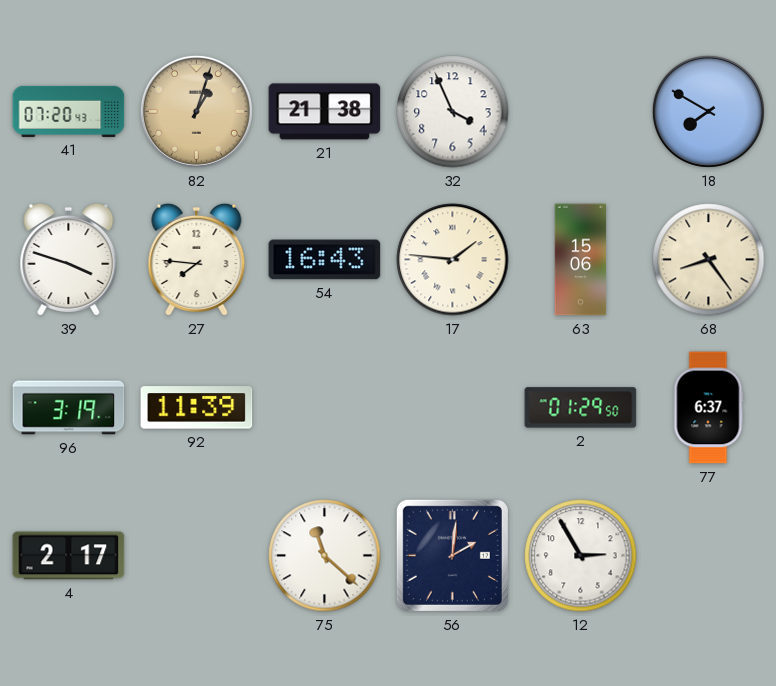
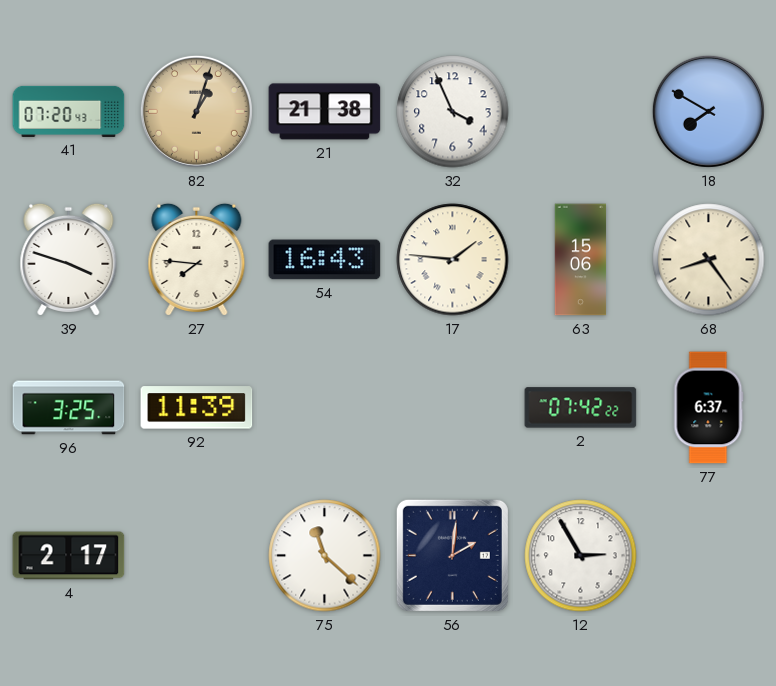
96: 3:19 -> 3:25
2: 01:29 -> 07:42
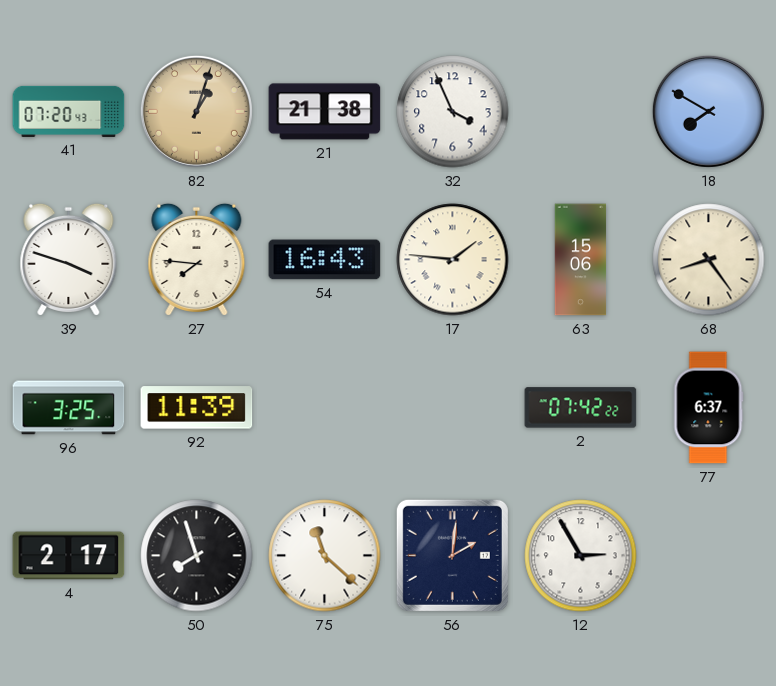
50: none -> 7:57
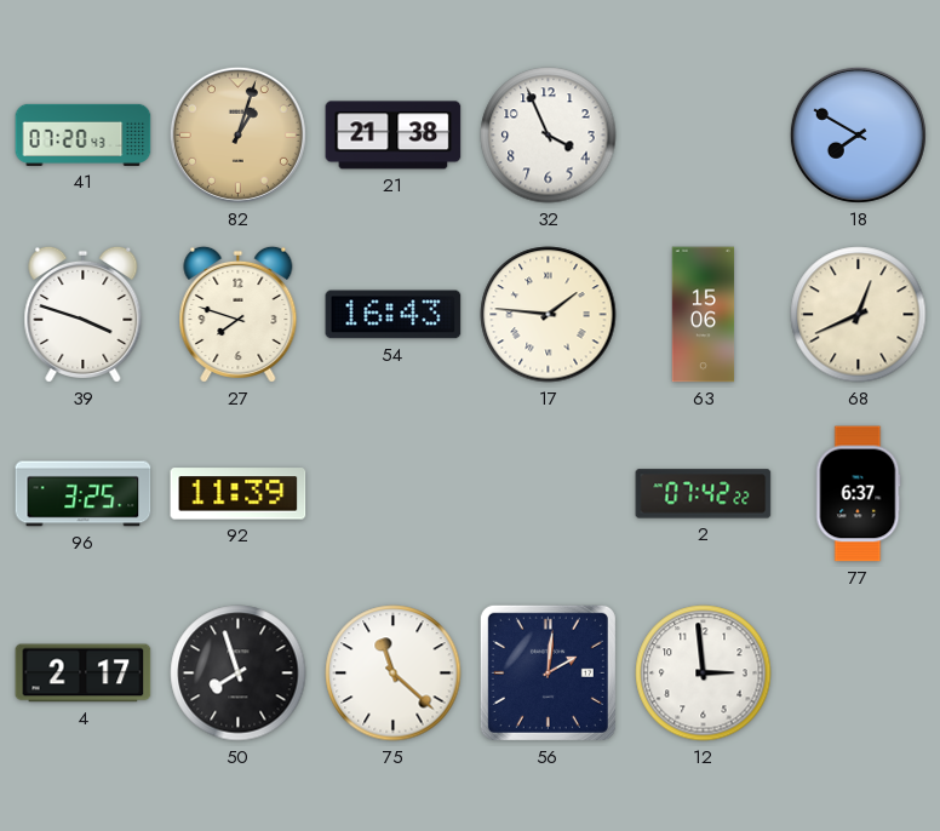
27: 7:46 -> 7:48
68: 8:24 -> 12:41
12: 2:55 -> 2:59
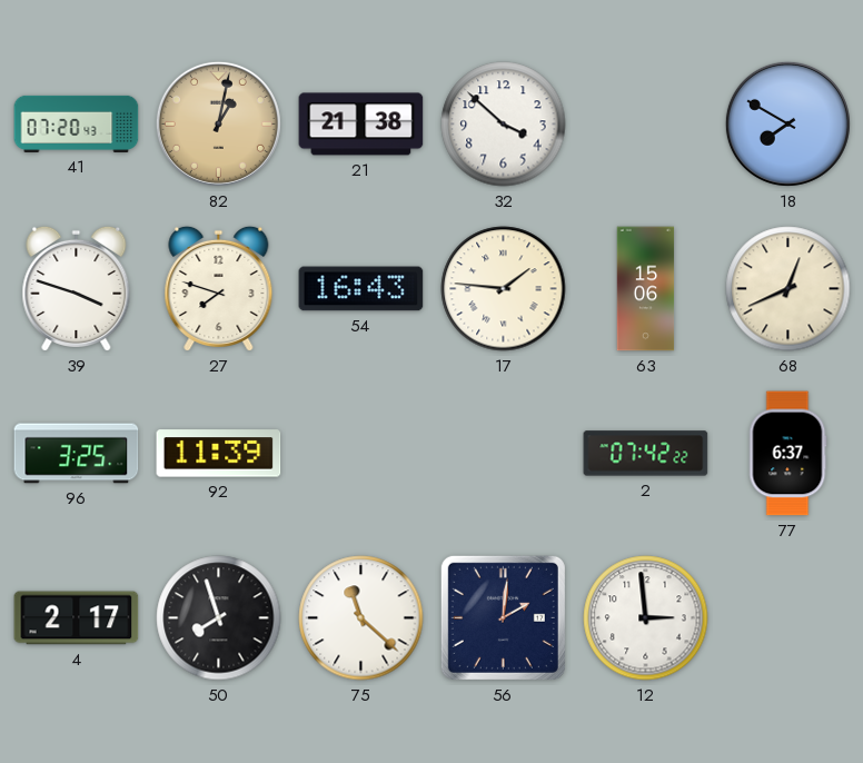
82: 1:03 -> 1:02
32: 3:56 -> 3:52
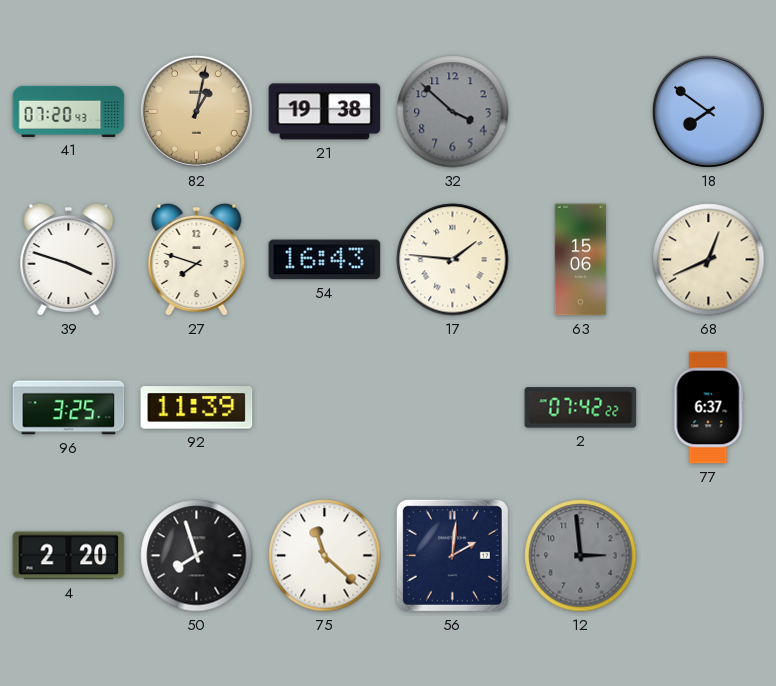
21: 21:38 -> 19:38
32 dial: white -> grey
18: 7:50 -> 7:51
4: 2:17 -> 2:20
12 dial: white -> grey
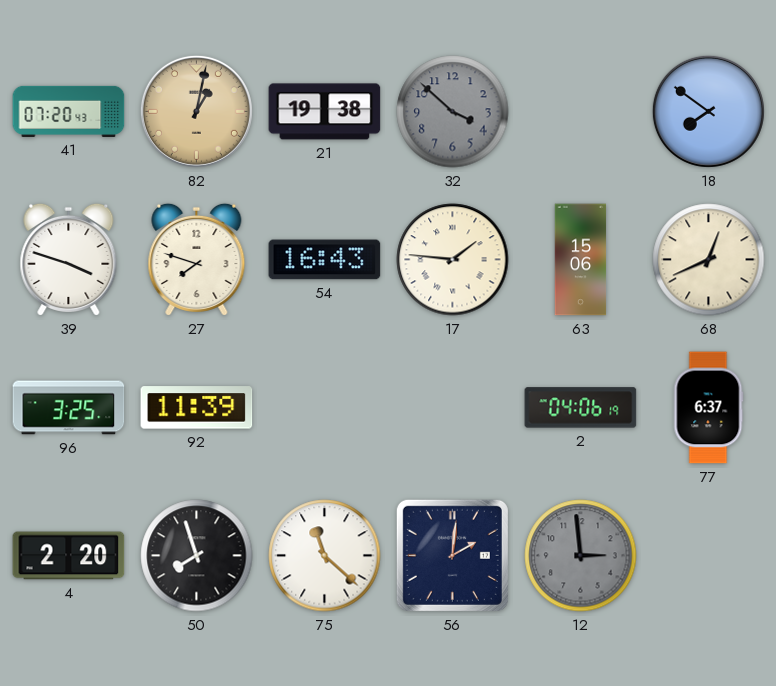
2: 07:42 -> 04:06
